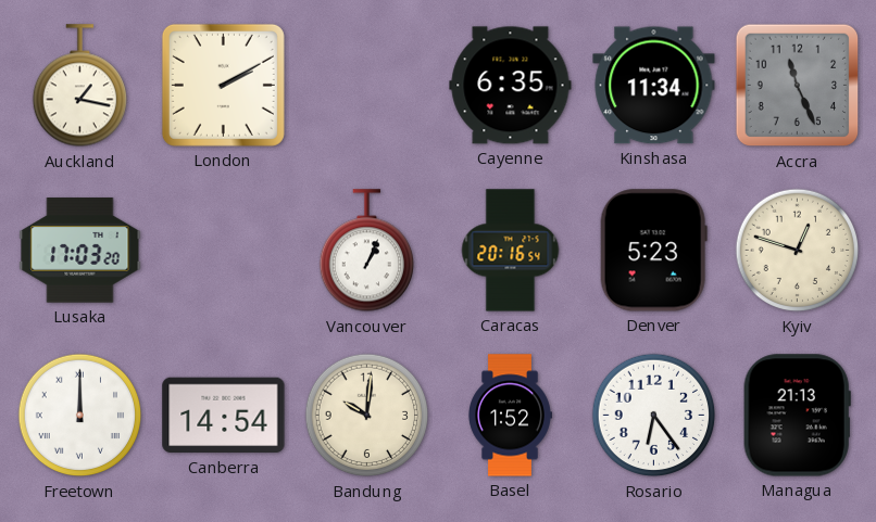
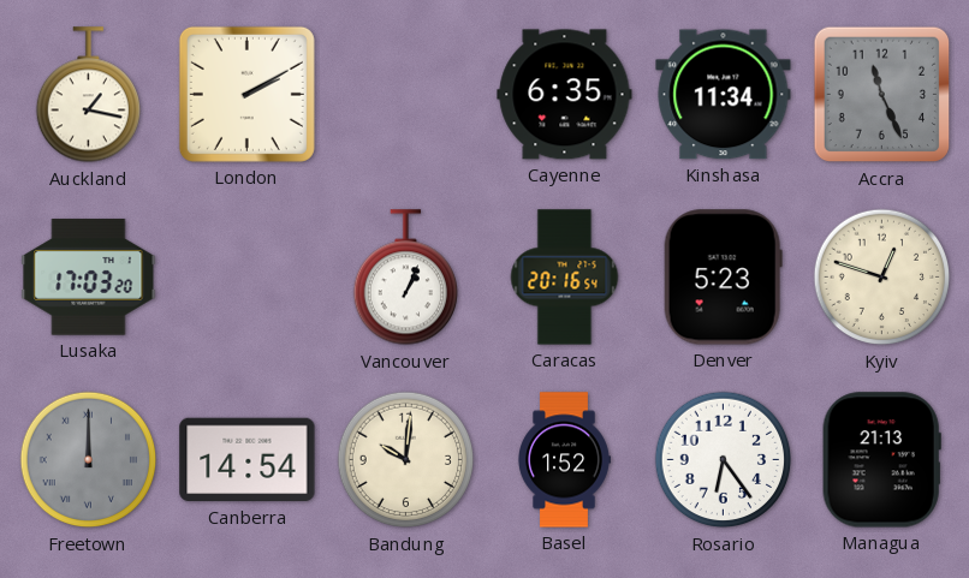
Freetown dial: white -> grey
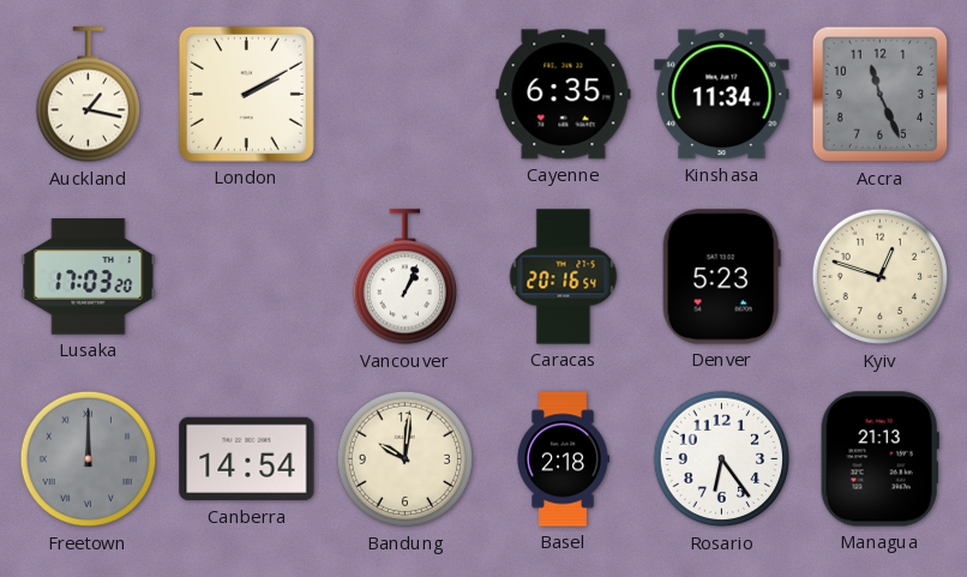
Basel: 1:52 -> 2:18
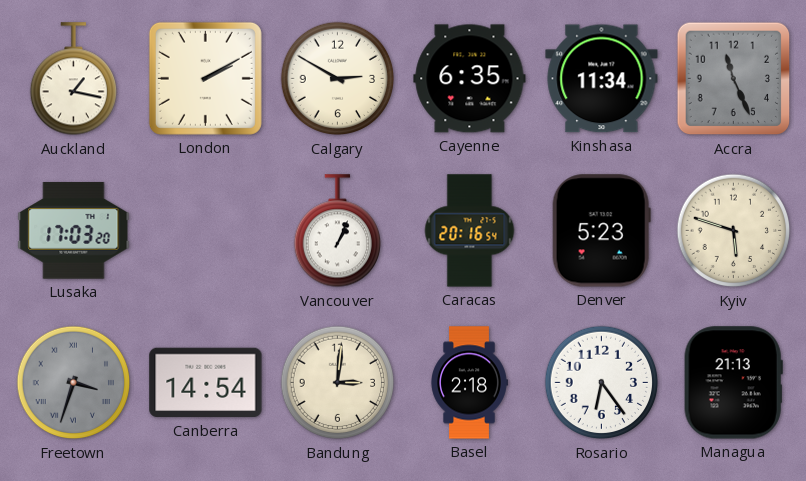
Calgary: none -> 2:50
Kyiv: 12:48 -> 5:48
Freetown: 12:00 -> 3:33
Bandung: 10:01 -> 3:01
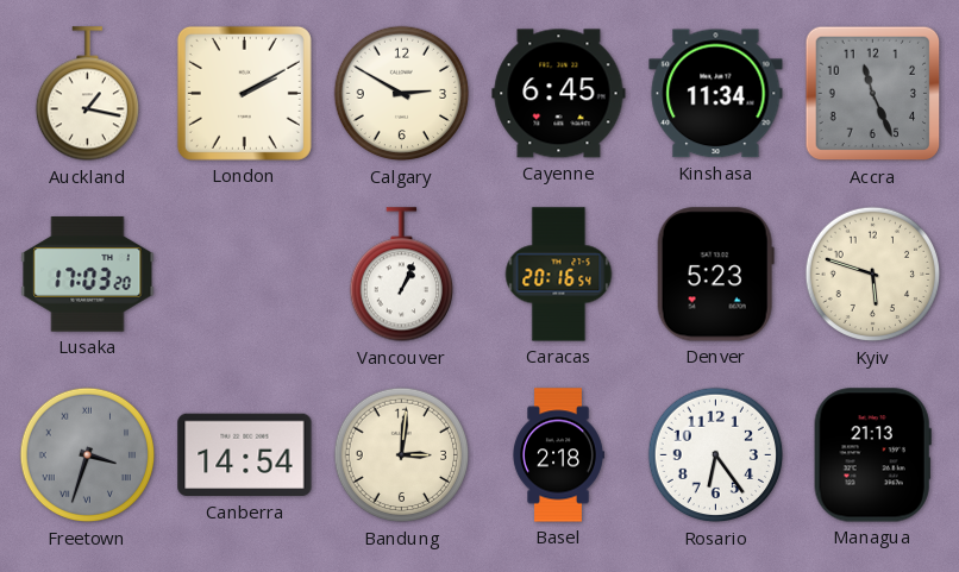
Cayenne: 6:35 -> 6:45
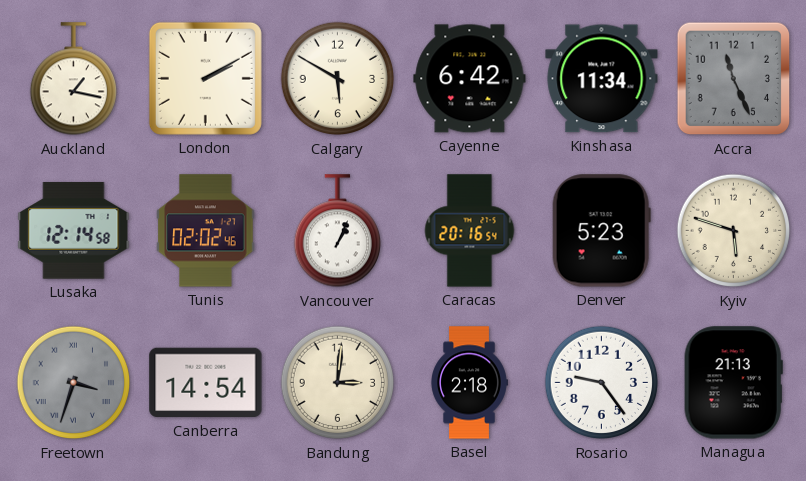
Calgary: 2:50 -> 5:50
Cayenne: 6:45 -> 6:42
Lusaka: 17:03 -> 12:14
Tunis: none -> 02:02
Rosario: 6:24 -> 9:24
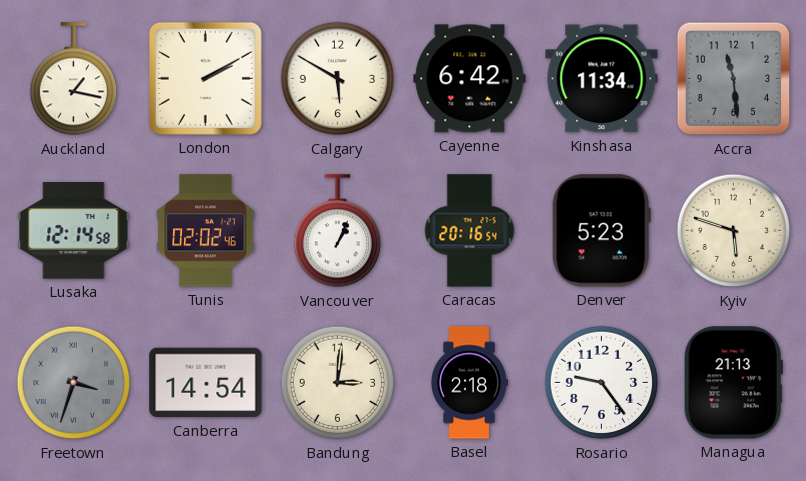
Accra: 11:26 -> 11:29
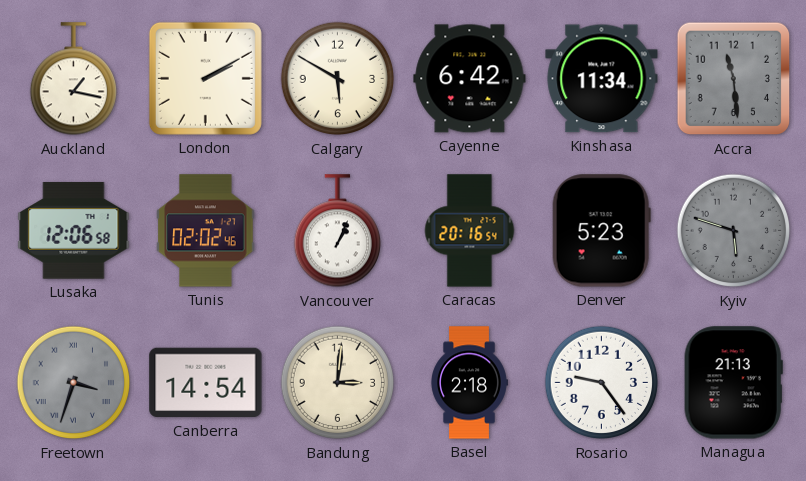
Lusaka: 12:14 -> 12:06
Kyiv dial: cream -> grey
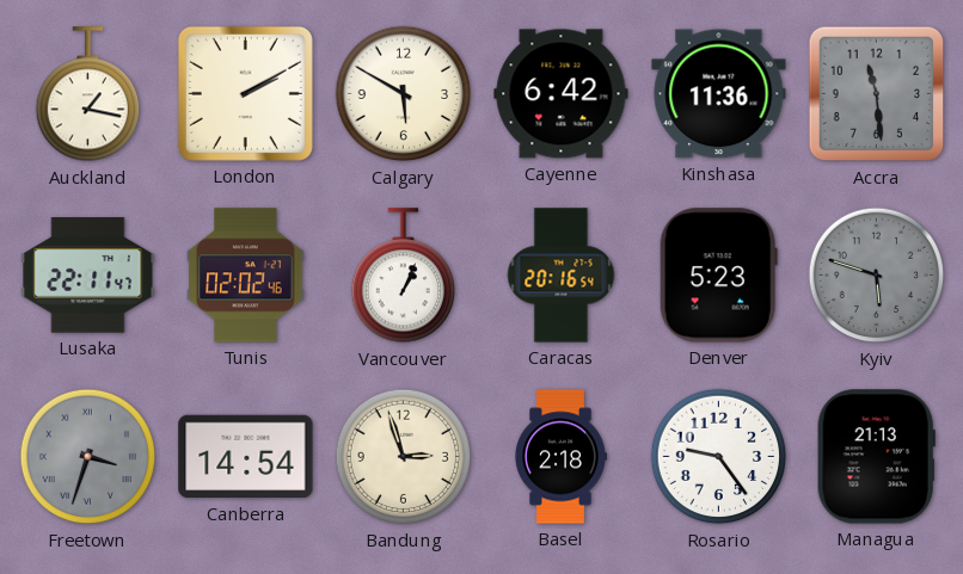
Kinshasa: 11:34 -> 11:36
Lusaka: 12:06 -> 22:11
Bandung: 3:01 -> 2:57
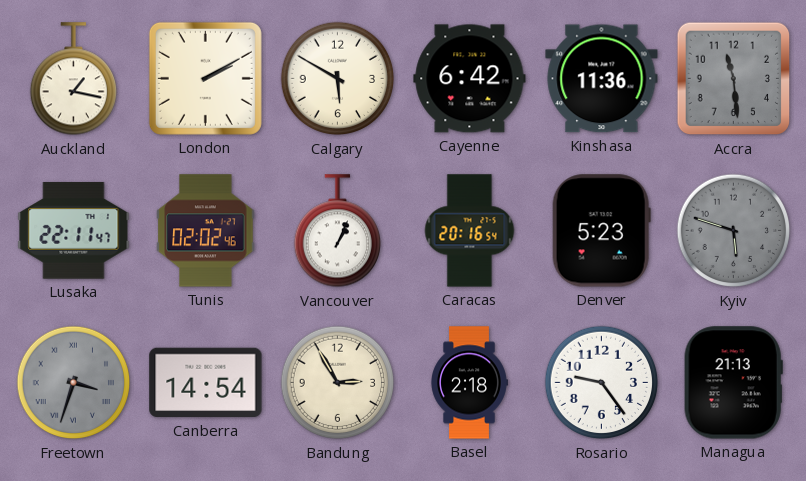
Bandung: 2:57 -> 2:55
